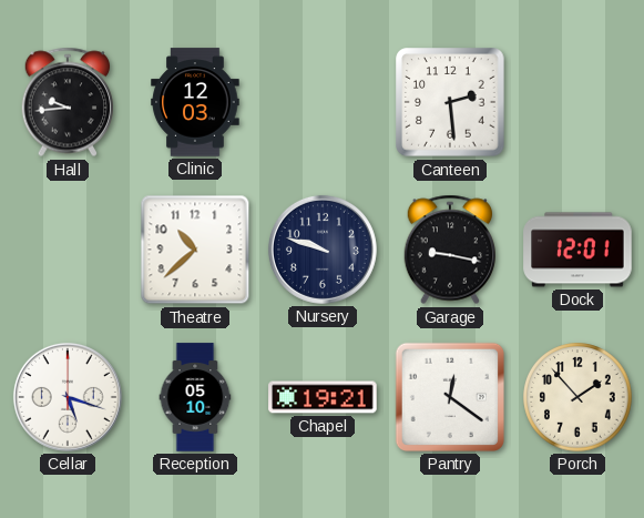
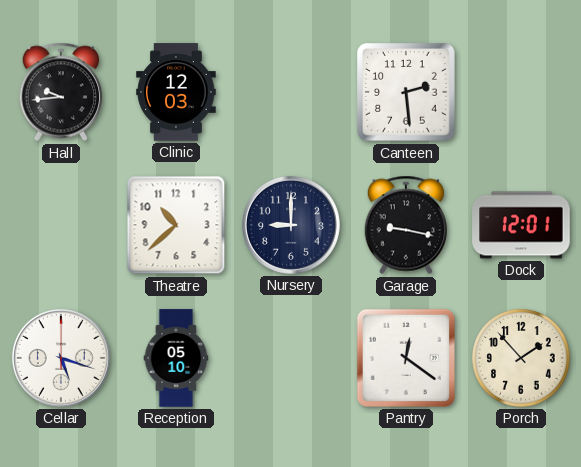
Nursery: 9:48 -> 9:00
Chapel: 19:21 -> none
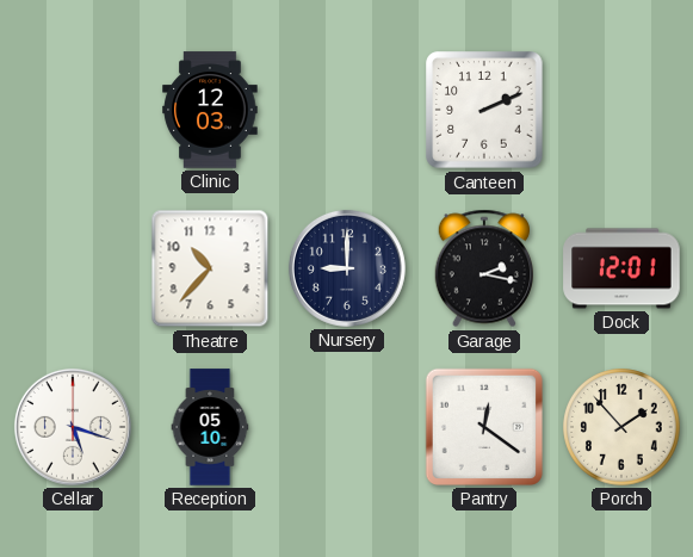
Hall: 9:44 -> none
Canteen: 2:29 -> 2:11
Theatre: 10:38 -> 10:37
Garage: 9:17 -> 2:17
